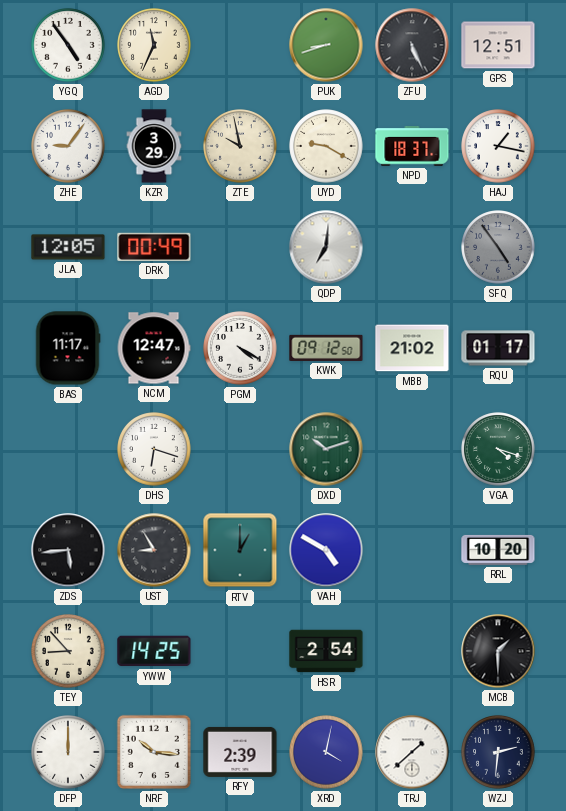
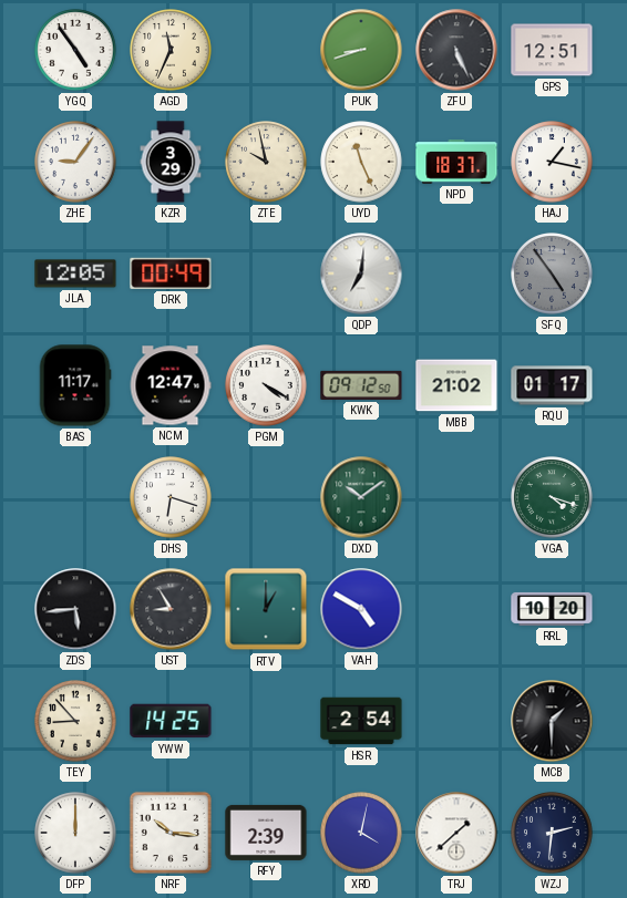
UYD: 9:20 -> 11:26
DXD: 10:12 -> 10:09
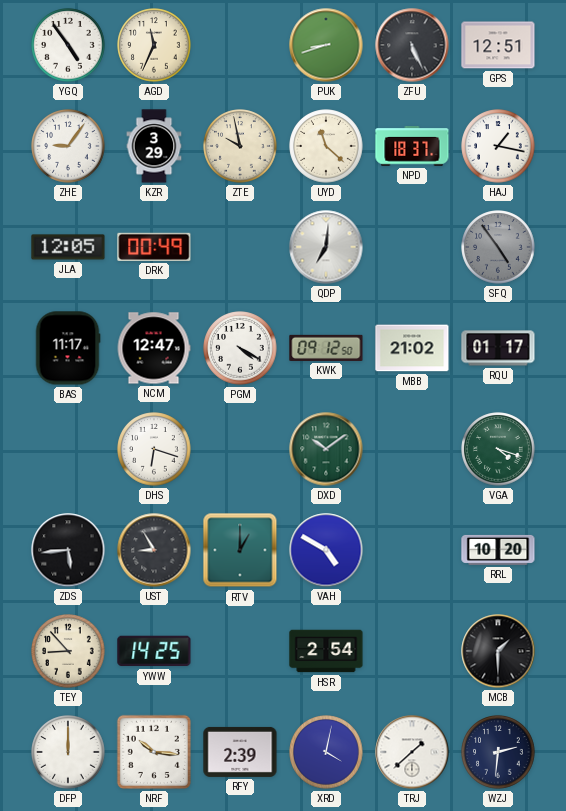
UYD: 11:26 -> 11:22
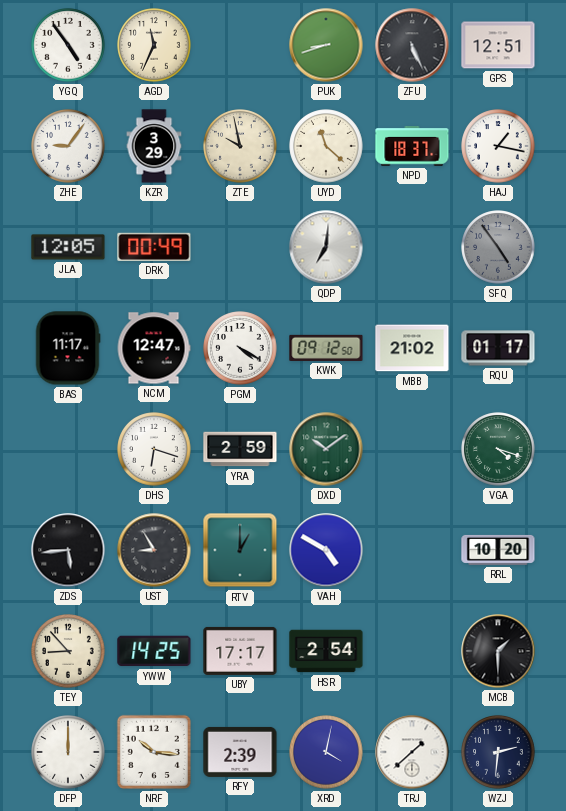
YRA: none -> 2:59
UBY: none -> 17:17
